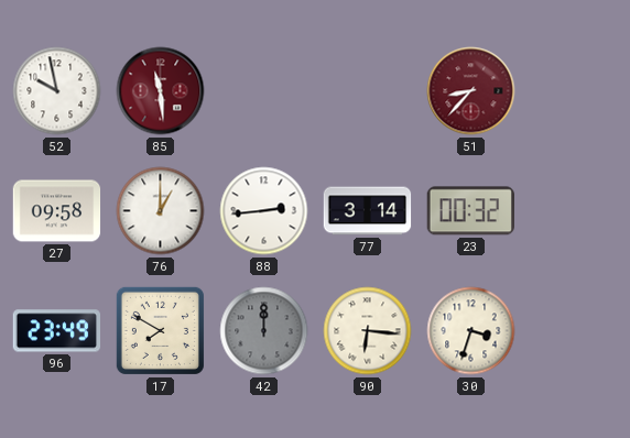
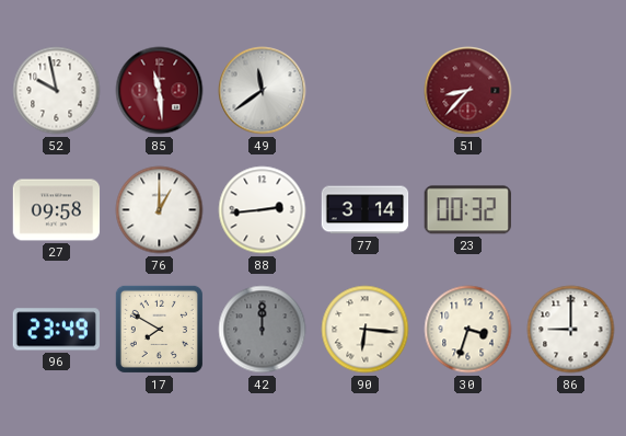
49: none -> 11:39
86: none -> 9:00
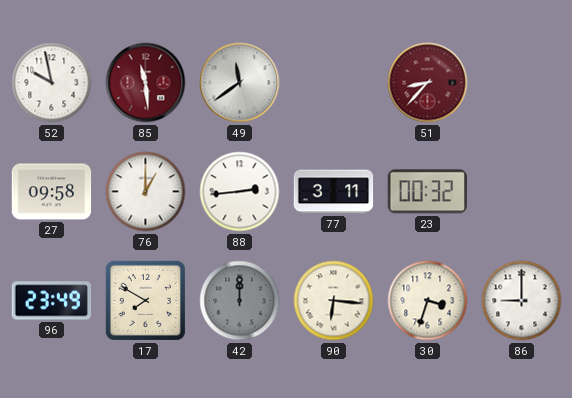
77: 3:14 -> 3:11
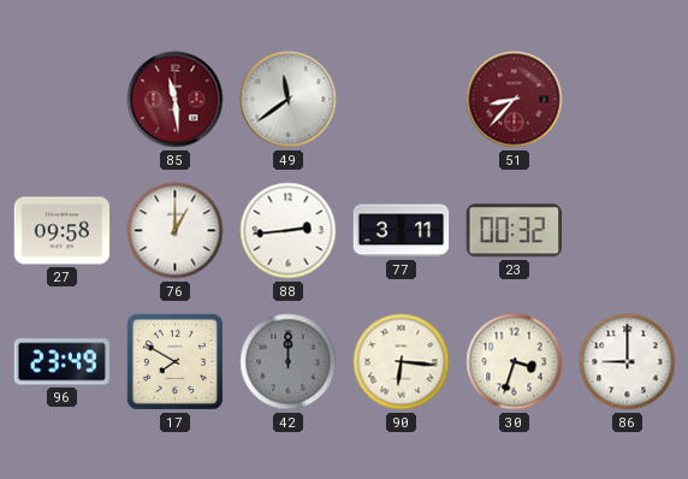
52: 9:58 -> none
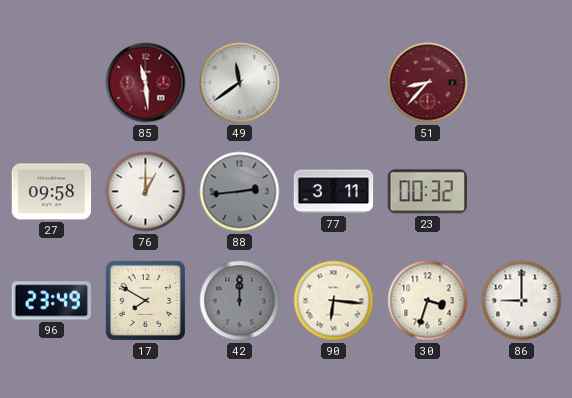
88 dial: white -> grey
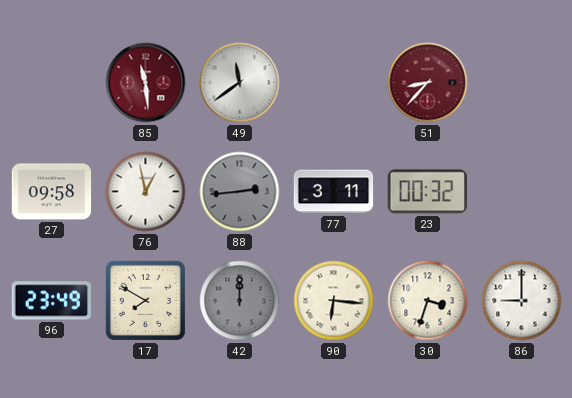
76: 1:00 -> 12:58
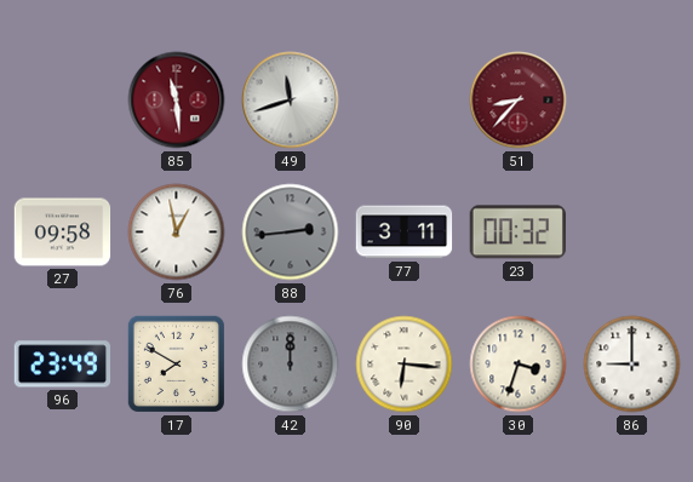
49: 11:39 -> 11:42
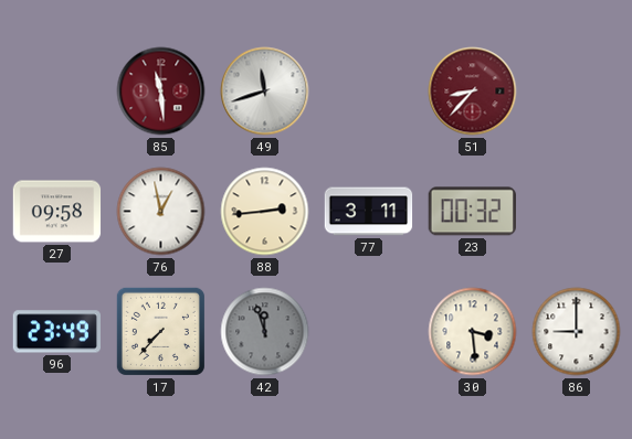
88 dial: grey -> cream
17: 7:50 -> 7:37
42: 12:00 -> 11:57
90: 6:16 -> none
30: 3:33 -> 3:29
